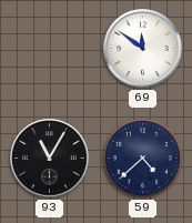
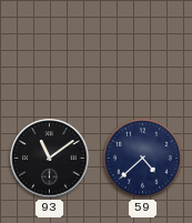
69: 11:51 -> none
93: 11:05 -> 11:09
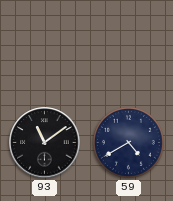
59: 4:38 -> 4:40
